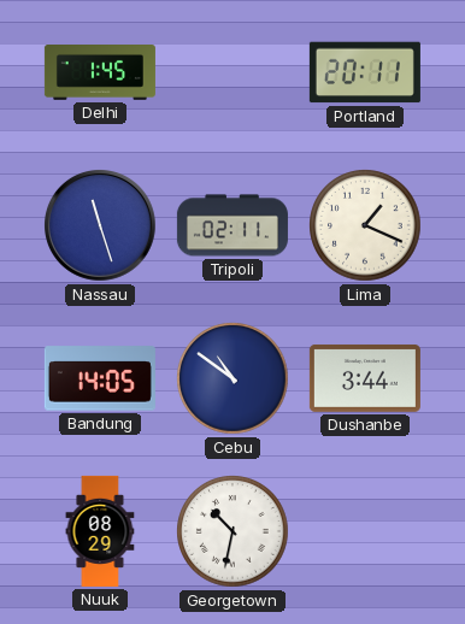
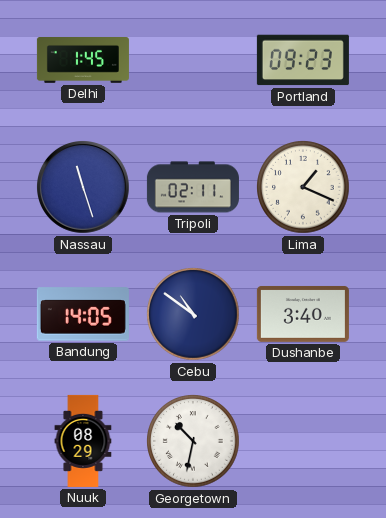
Portland: 20:11 -> 09:23
Dushanbe: 3:44 -> 3:40
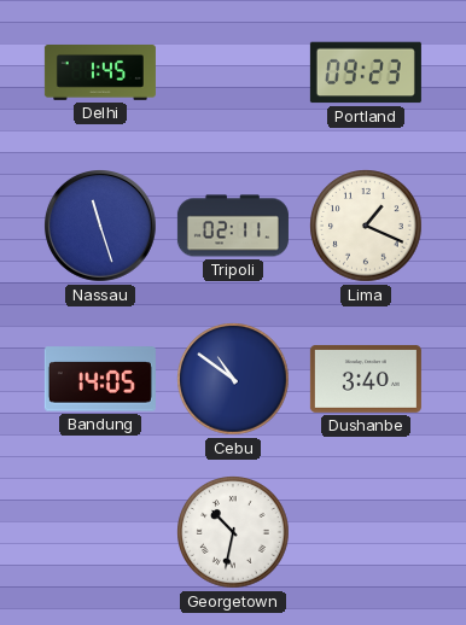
Nuuk: 08:29 -> none
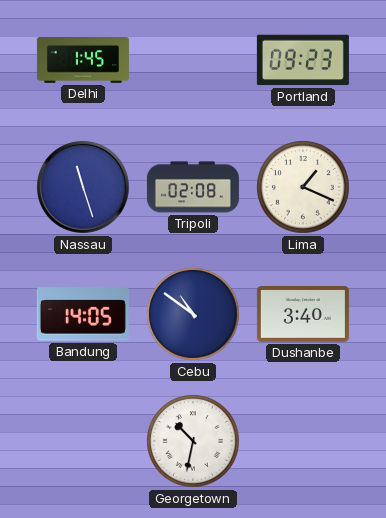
Tripoli: 02:11 -> 02:08
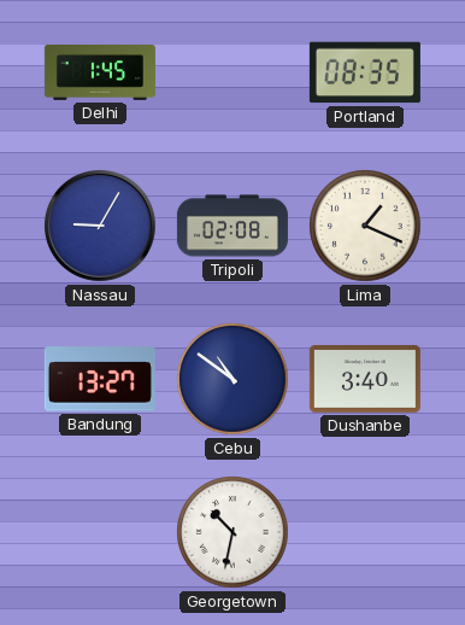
Portland: 09:23 -> 08:35
Nassau: 11:27 -> 9:05
Bandung: 14:05 -> 13:27
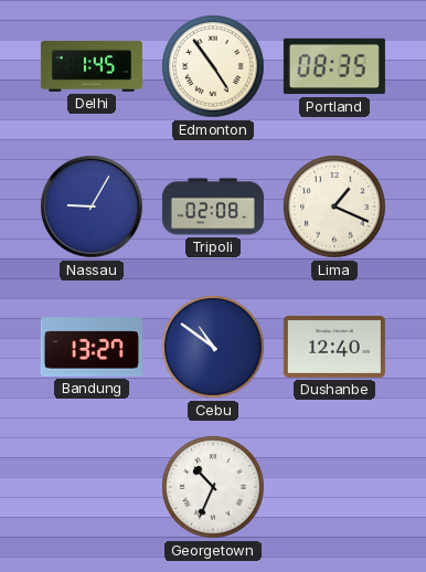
Edmonton: none -> 4:54
Dushanbe: 3:40 -> 12:40
Georgetown: 10:32 -> 10:34
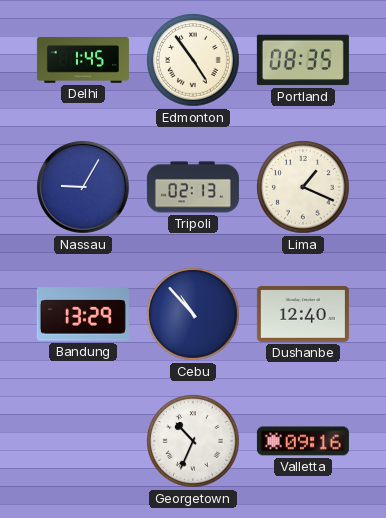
Tripoli: 02:08 -> 02:13
Bandung: 13:27 -> 13:29
Cebu: 10:51 -> 10:53
Valletta: none -> 09:16
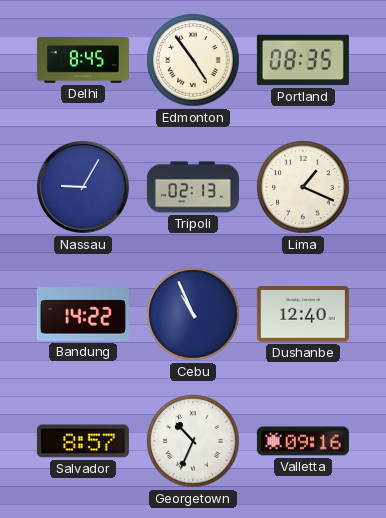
Delhi: 1:45 -> 8:45
Bandung: 13:29 -> 14:22
Cebu: 10:53 -> 10:56
Salvador: none -> 8:57
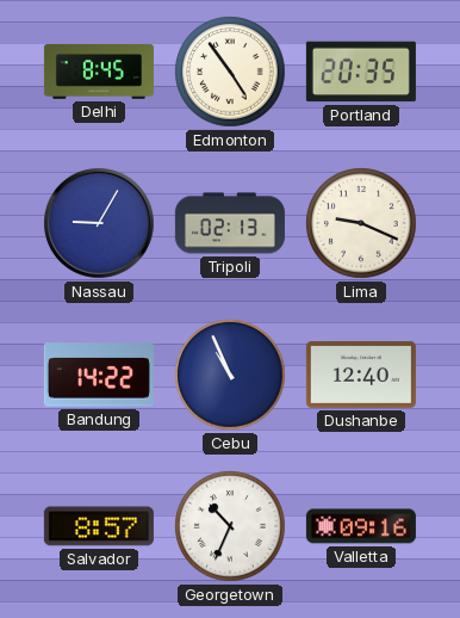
Portland: 08:35 -> 20:35
Lima: 1:19 -> 9:19
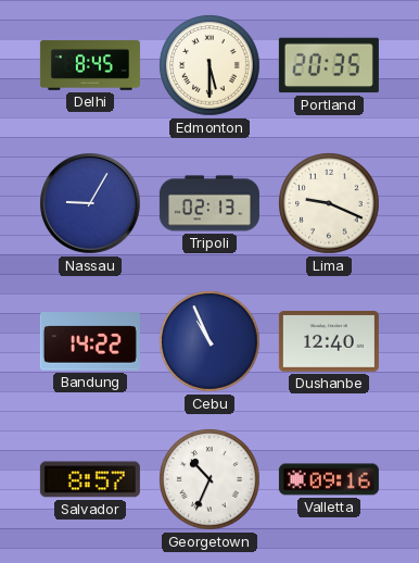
Edmonton: 4:54 -> 5:30
